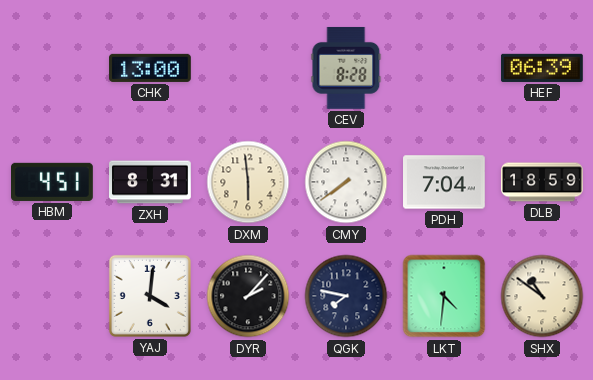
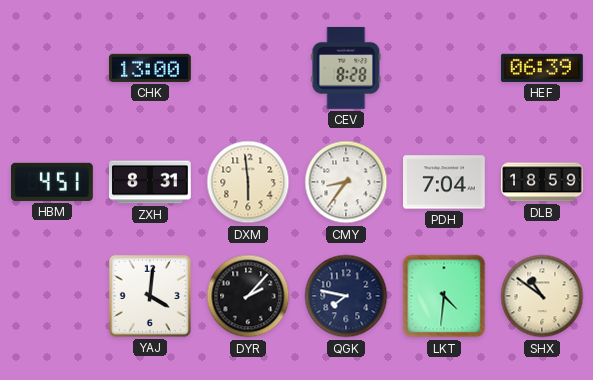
CMY: 7:39 -> 8:36
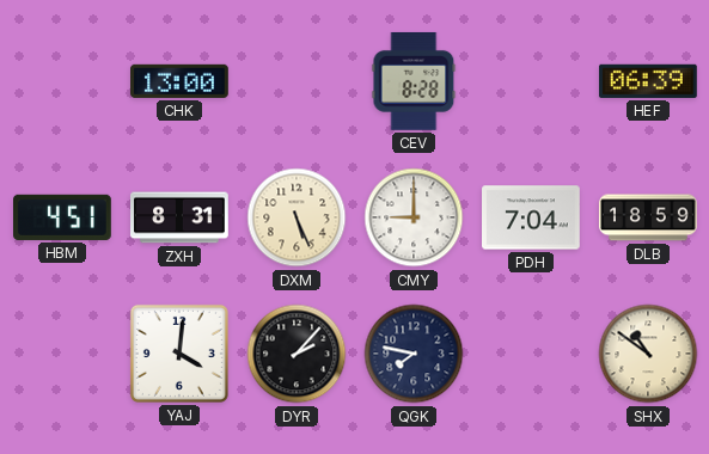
DXM: 5:59 -> 5:26
CMY: 8:36 -> 9:00
LKT: 4:31 -> none
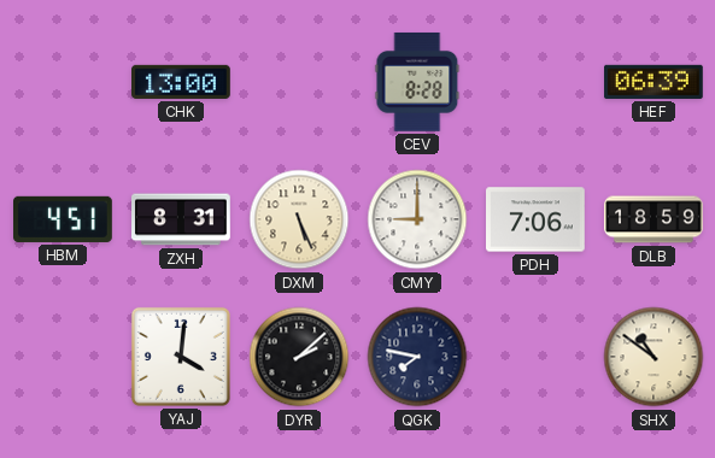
PDH: 7:04 -> 7:06
DYR: 2:07 -> 2:08
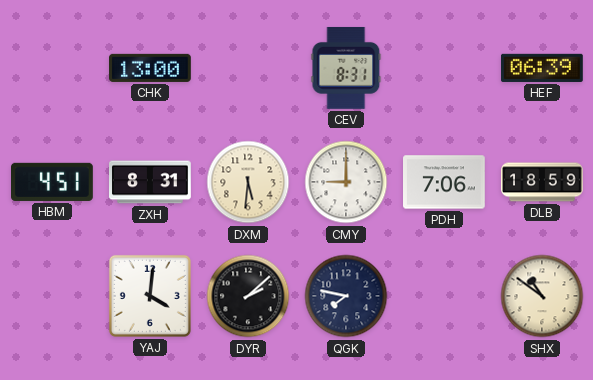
CEV: 8:28 -> 8:31
DXM: 5:26 -> 5:31
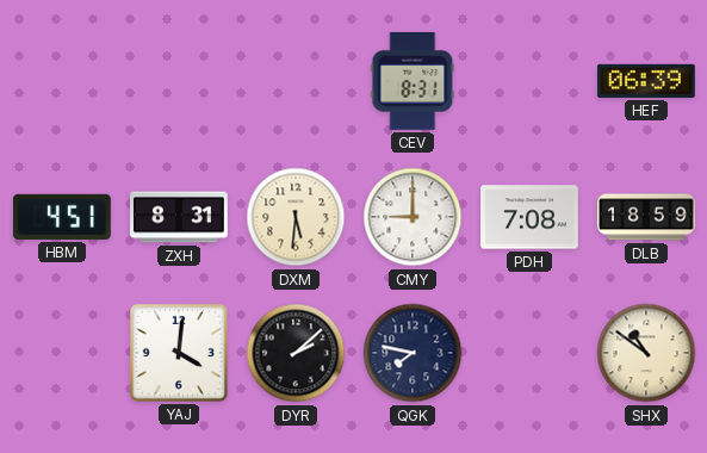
CHK: 13:00 -> none
PDH: 7:06 -> 7:08
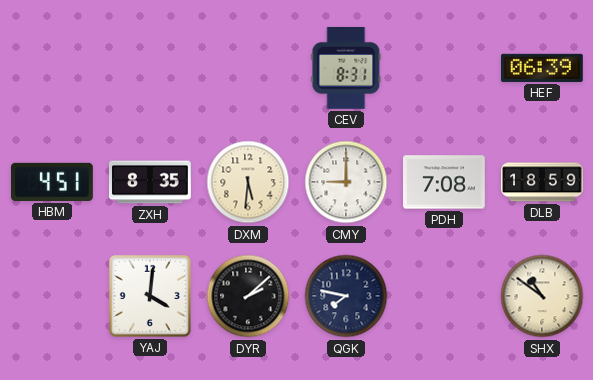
ZXH: 8:31 -> 8:35
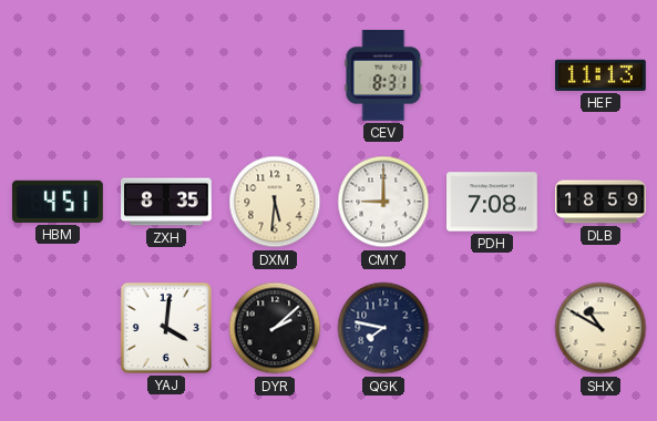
HEF: 06:39 -> 11:13
SHX: 10:51 -> 10:50
